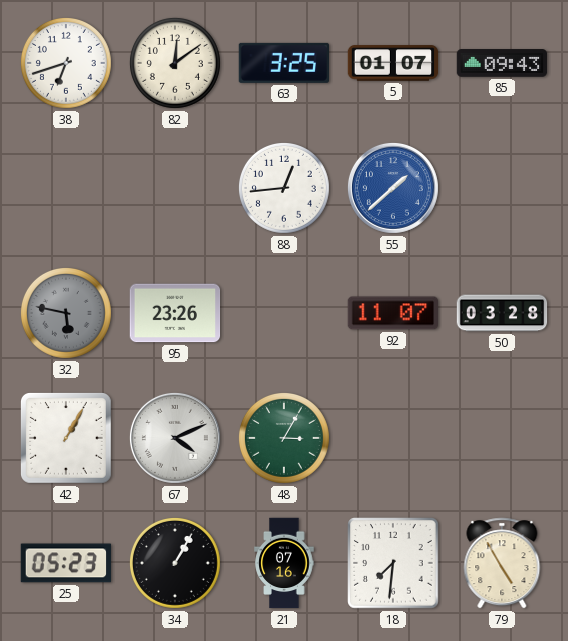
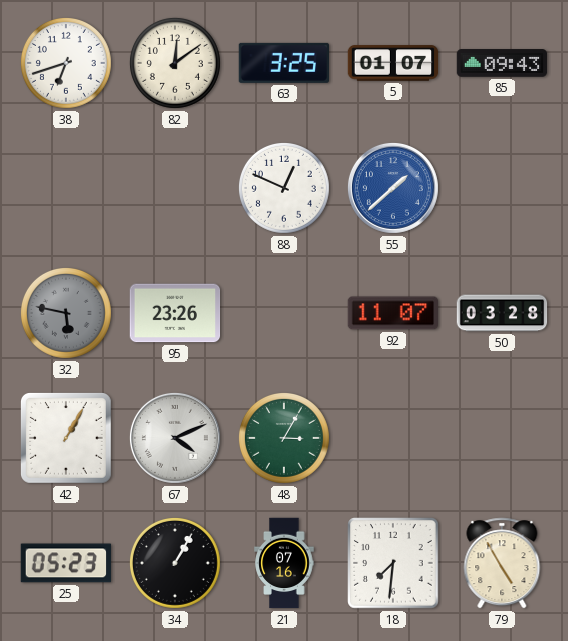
88: 12:44 -> 12:49
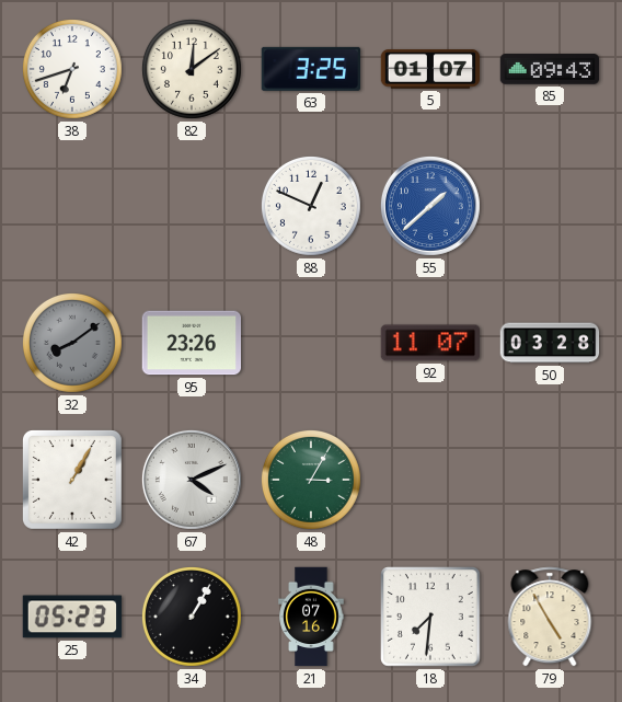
32: 5:47 -> 8:09
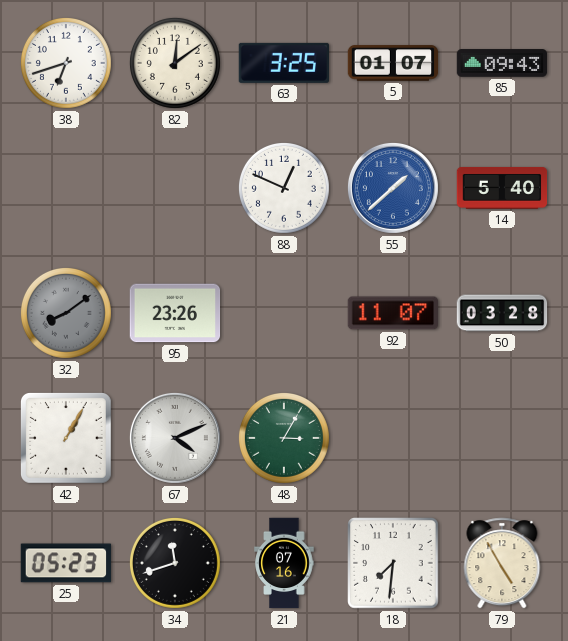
14: none -> 5:40
34: 1:05 -> 11:42
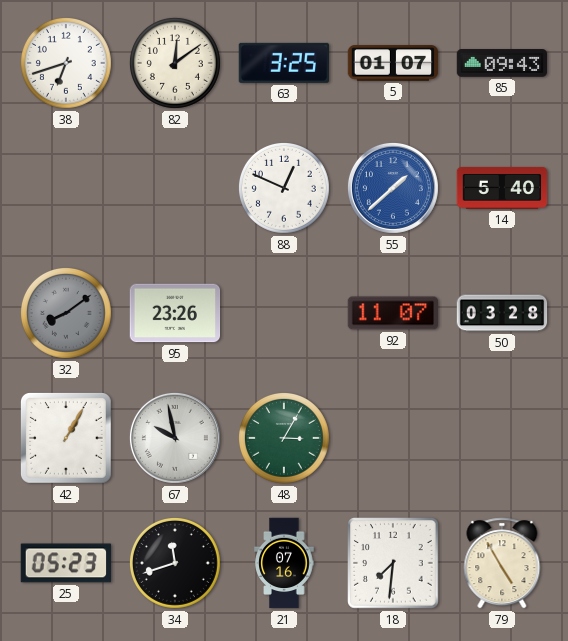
67: 4:11 -> 9:58
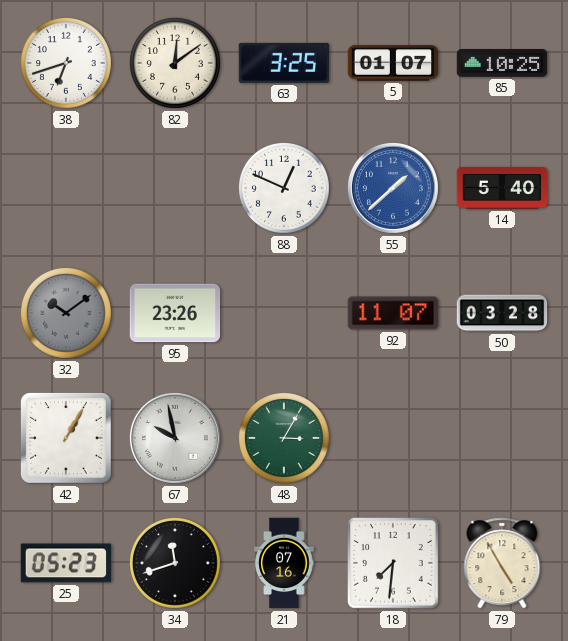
85: 09:43 -> 10:25
32: 8:09 -> 10:09
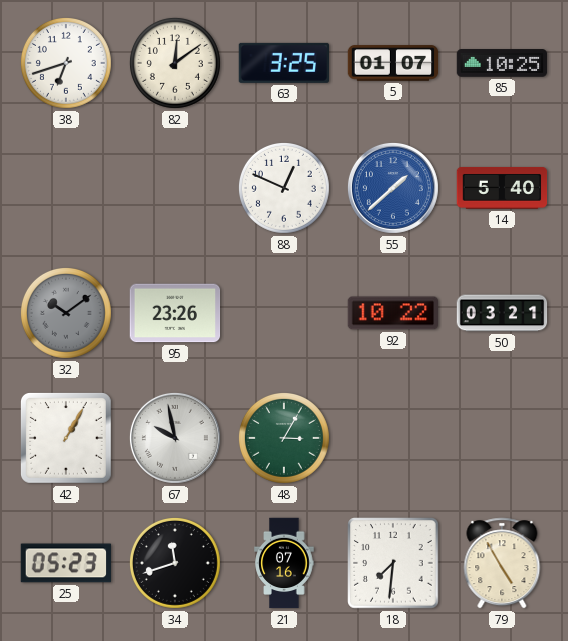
92: 11:07 -> 10:22
50: 03:28 -> 03:21
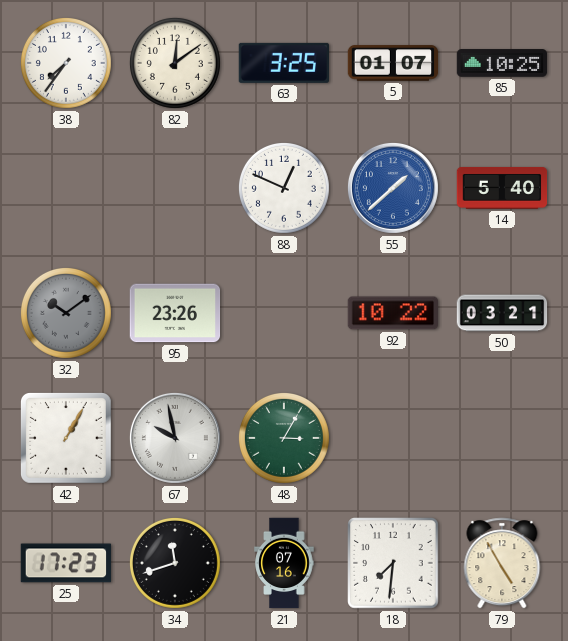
38: 6:42 -> 7:36
25: 05:23 -> 17:23
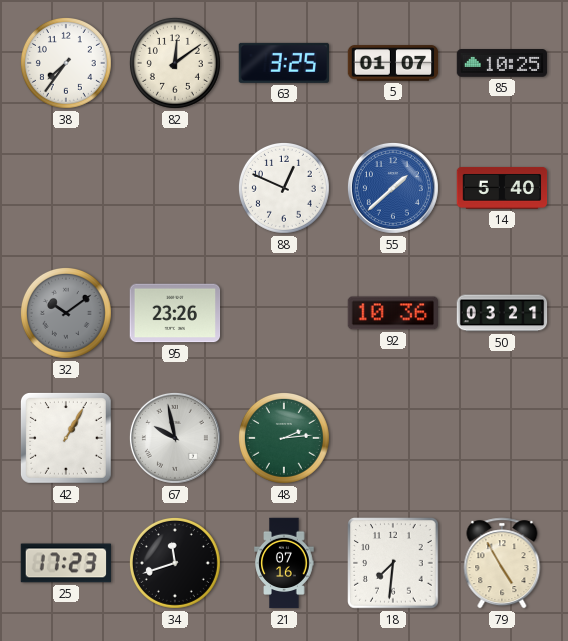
92: 10:22 -> 10:36
48: 3:05 -> 2:14
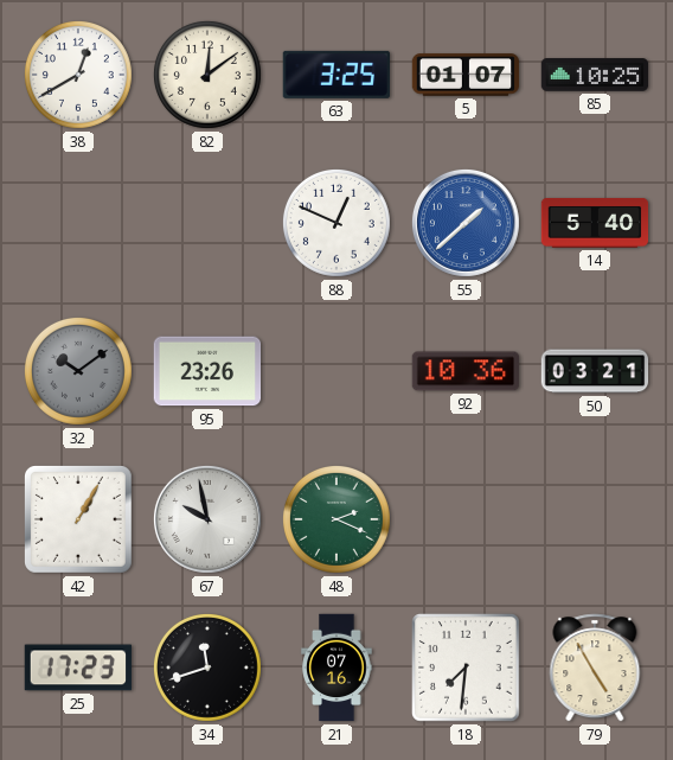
38: 7:36 -> 12:40
48: 2:14 -> 2:19
